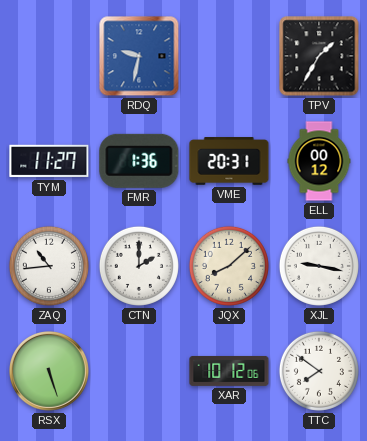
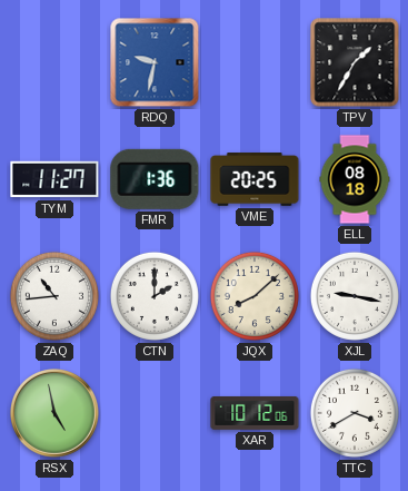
VME: 20:31 -> 20:25
ELL: 00:12 -> 08:18
RSX: 5:27 -> 4:58
TTC: 7:51 -> 3:40
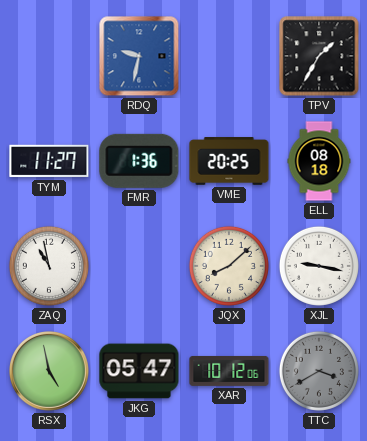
ZAQ: 10:44 -> 10:58
CTN: 2:00 -> none
JKG: none -> 05:47
TTC dial: white -> grey
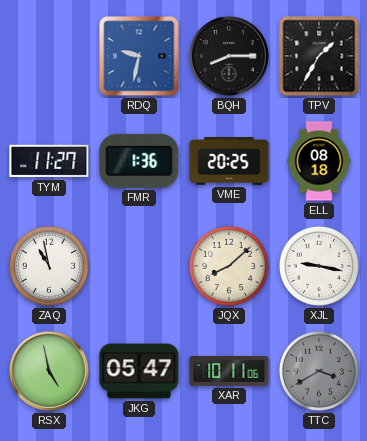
BQH: none -> 8:15
XAR: 10:12 -> 10:11
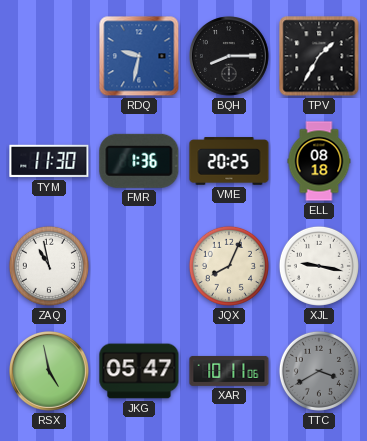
TYM: 11:27 -> 11:30
JQX: 8:08 -> 8:04
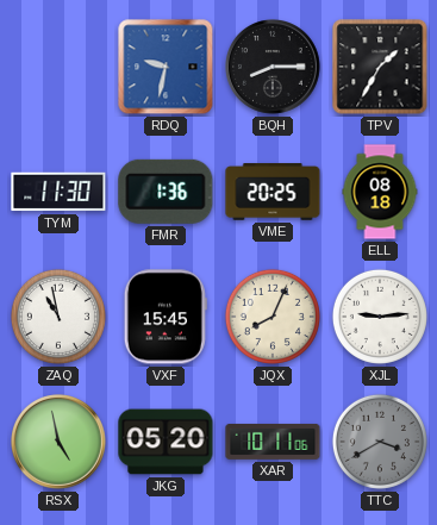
VXF: none -> 15:45
XJL: 9:17 -> 9:14
JKG: 05:47 -> 05:20
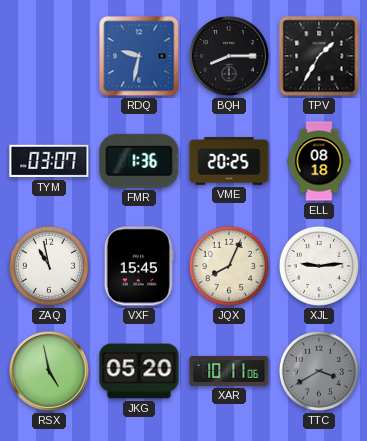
TYM: 11:30 -> 03:07
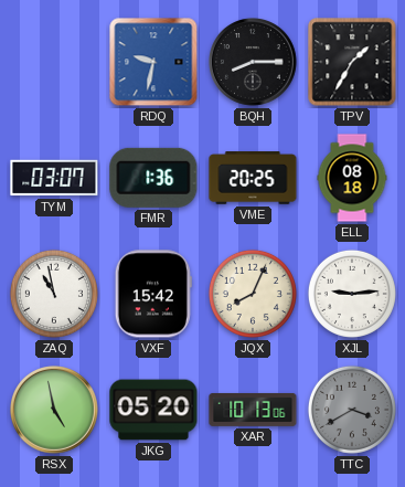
VXF: 15:45 -> 15:42
XAR: 10:11 -> 10:13
